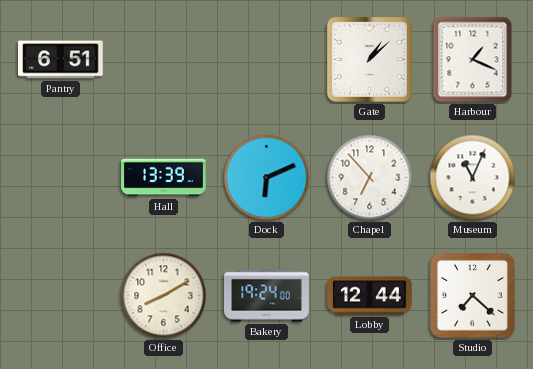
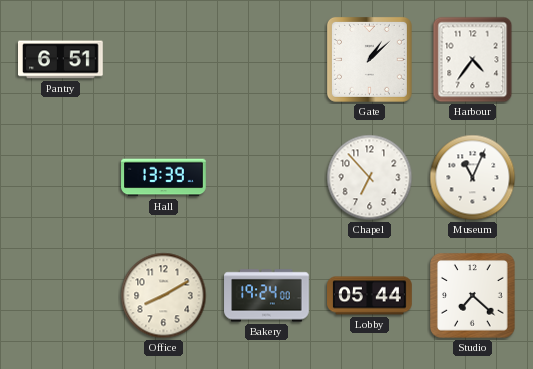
Harbour: 1:19 -> 4:36
Dock: 6:11 -> none
Lobby: 12:44 -> 05:44
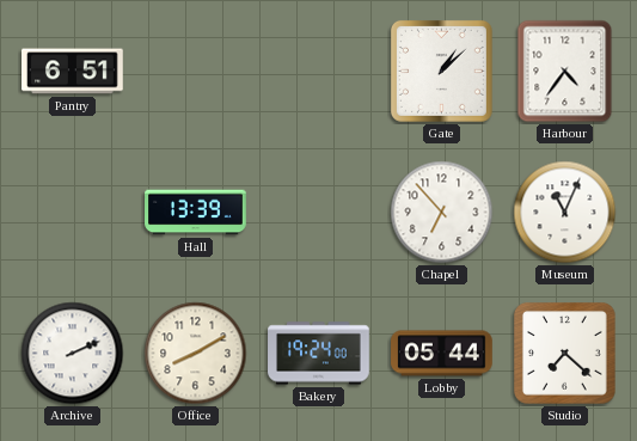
Archive: none -> 2:11
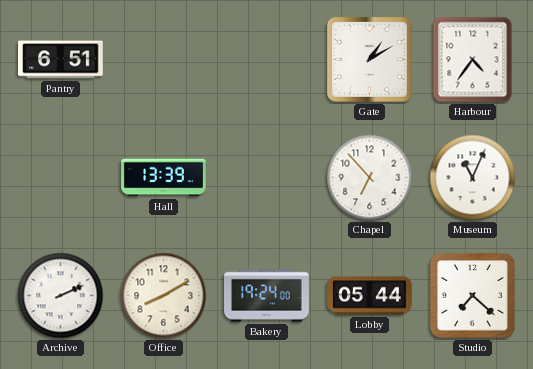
Gate: 1:08 -> 1:10
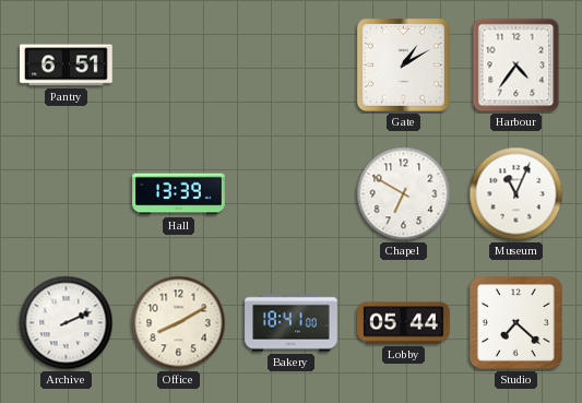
Chapel: 6:53 -> 6:50
Bakery: 19:24 -> 18:41
